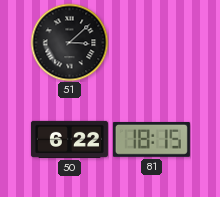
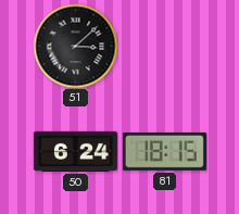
50: 6:22 -> 6:24
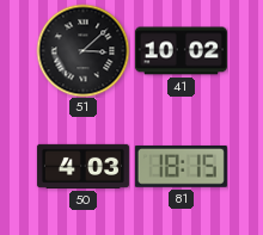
41: none -> 10:02
50: 6:24 -> 4:03
